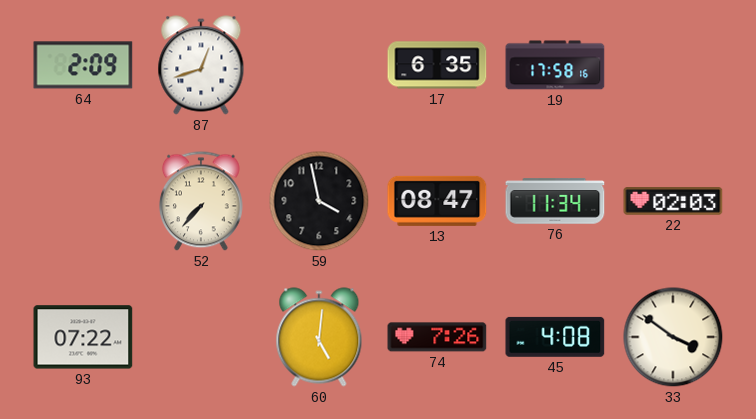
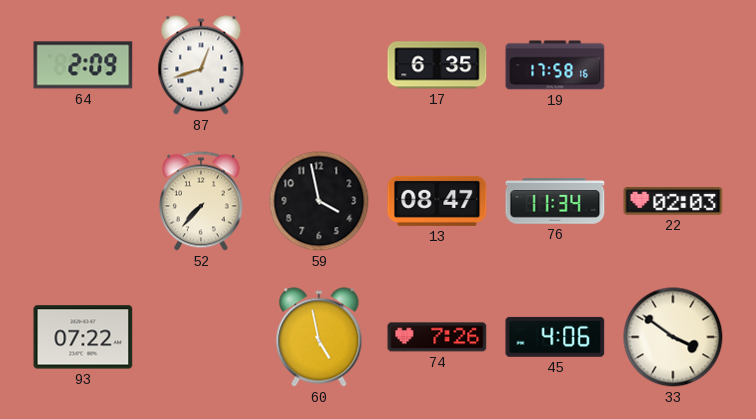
60: 5:01 -> 4:58
45: 4:08 -> 4:06
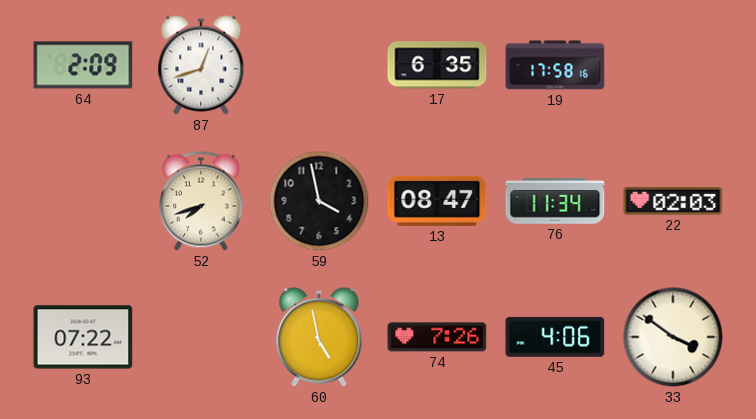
52: 7:37 -> 7:42
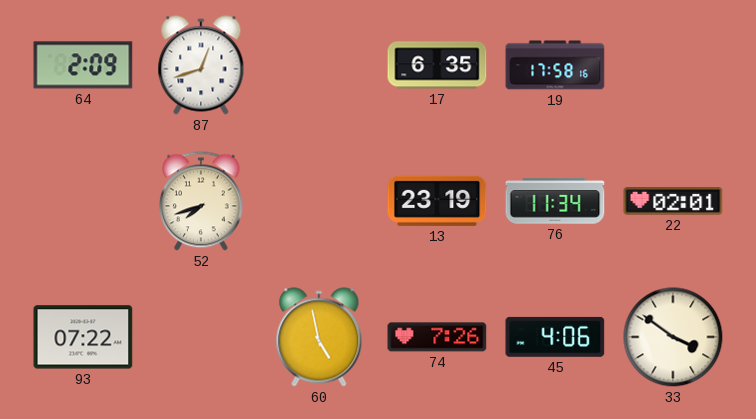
59: 3:58 -> none
13: 08:47 -> 23:19
22: 02:03 -> 02:01
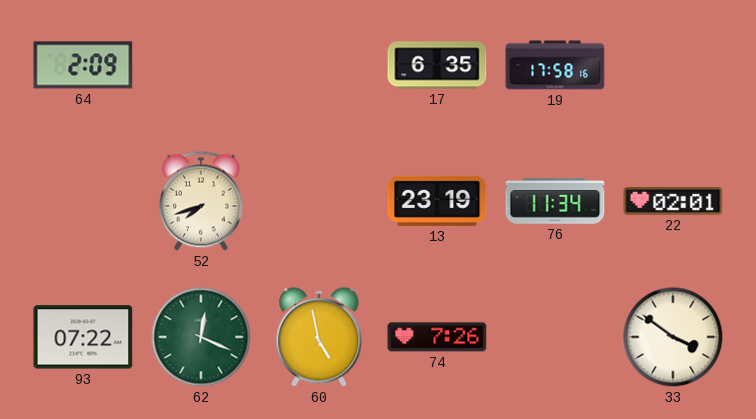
87: 12:42 -> none
62: none -> 12:19
45: 4:06 -> none
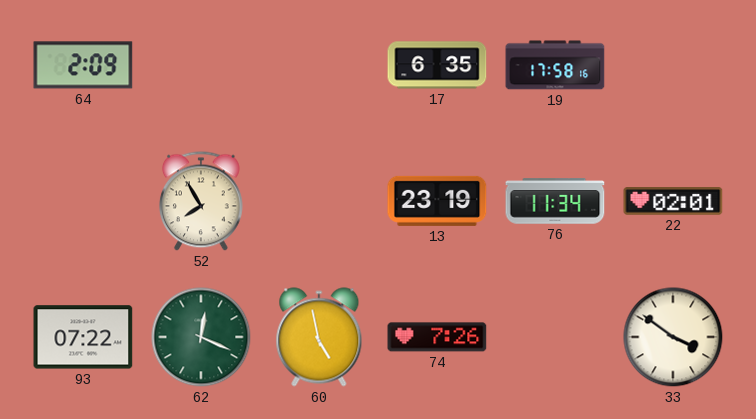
52: 7:42 -> 7:55
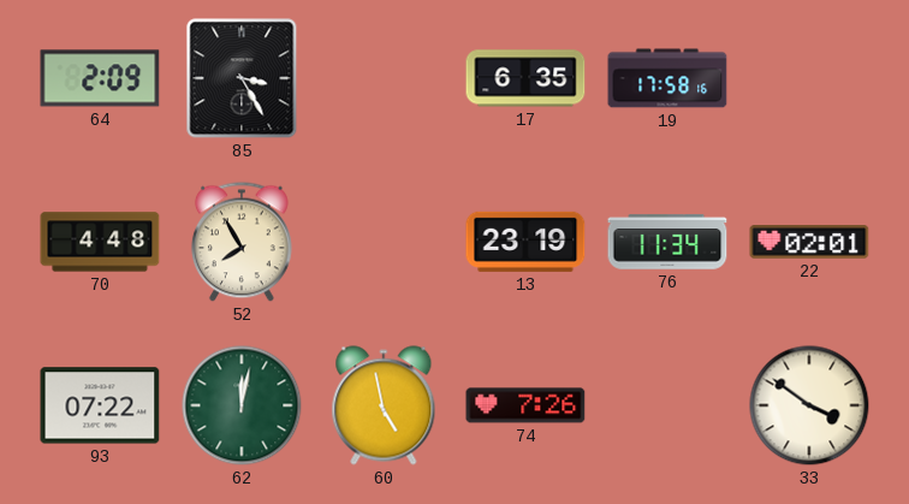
85: none -> 3:25
70: none -> 4:48
62: 12:19 -> 12:02
